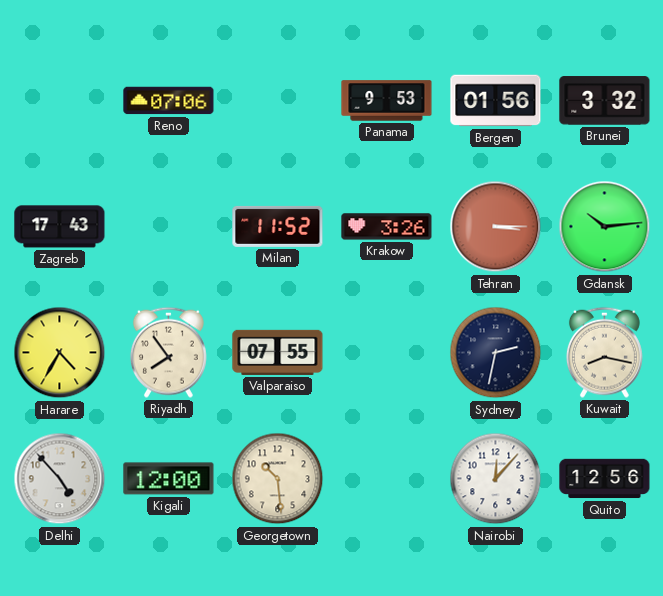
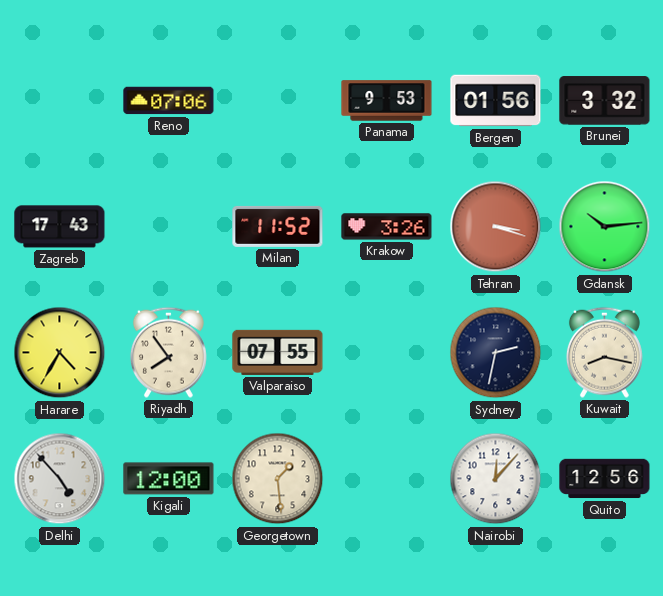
Tehran: 3:15 -> 3:18
Georgetown: 10:29 -> 1:29
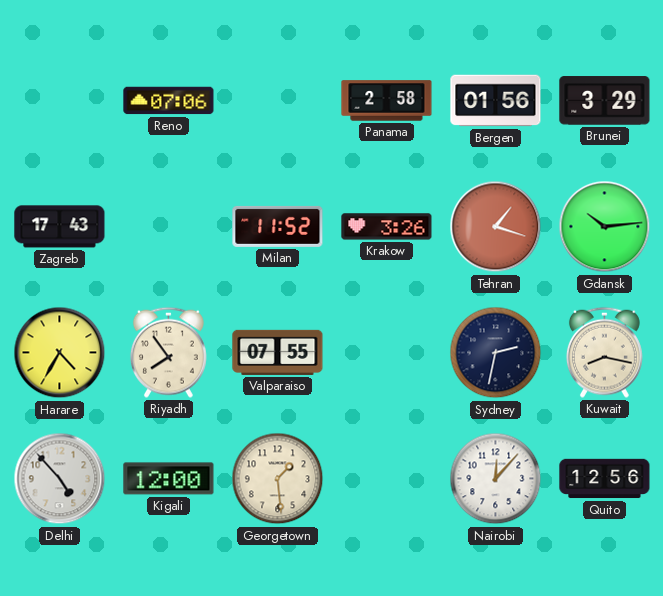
Panama: 9:53 -> 2:58
Brunei: 3:32 -> 3:29
Tehran: 3:18 -> 1:18
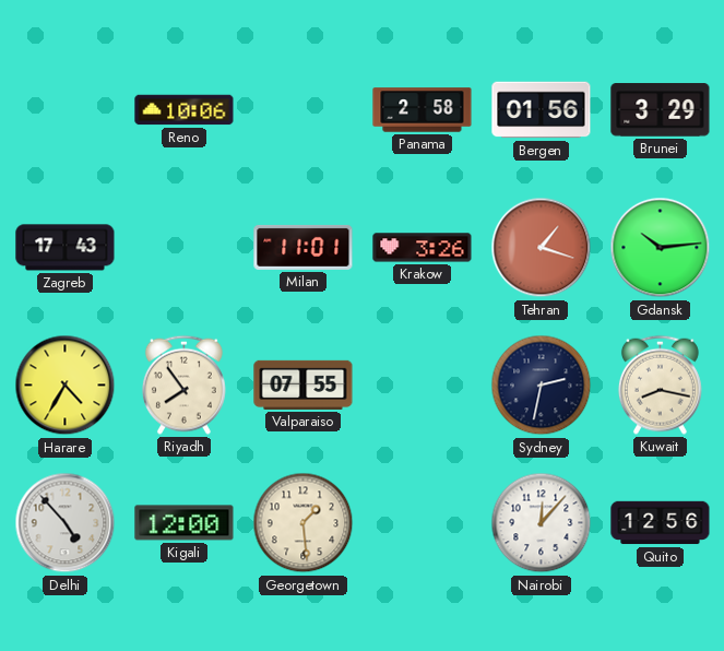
Reno: 07:06 -> 10:06
Milan: 11:52 -> 11:01
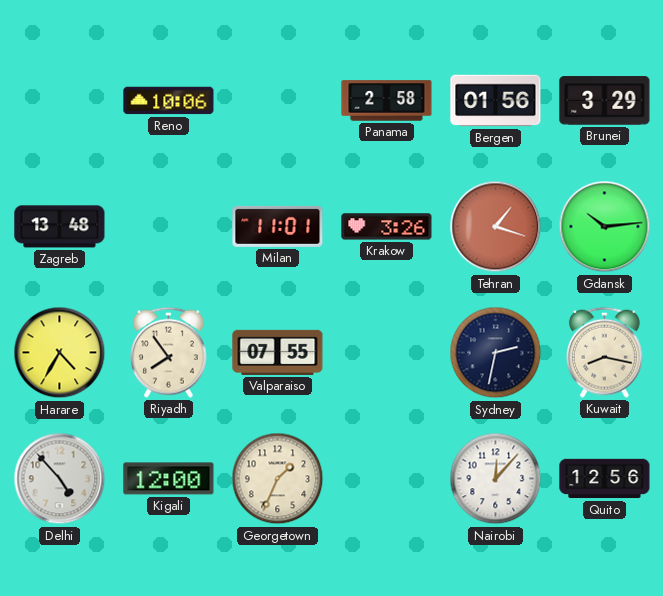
Zagreb: 17:43 -> 13:48
Georgetown: 1:29 -> 1:34
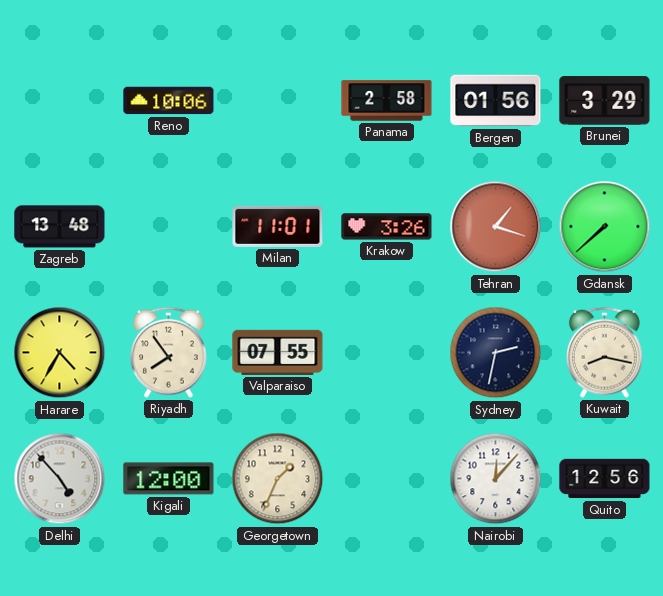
Gdansk: 10:14 -> 7:38
